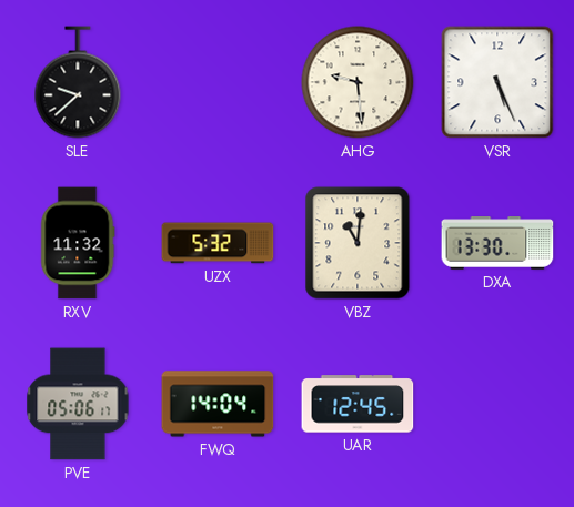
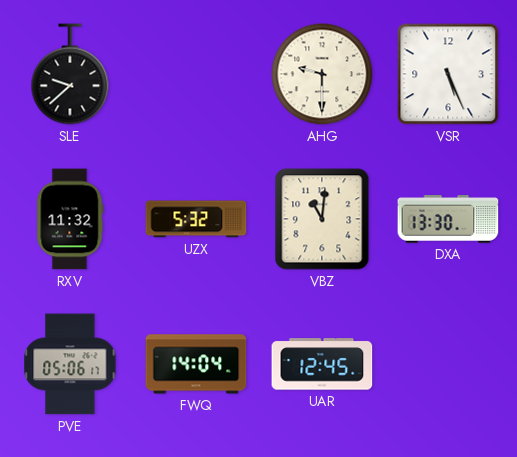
AHG: 9:29 -> 9:30
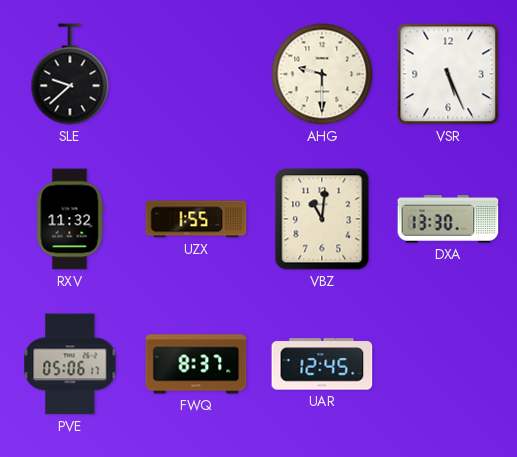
UZX: 5:32 -> 1:55
FWQ: 14:04 -> 8:37
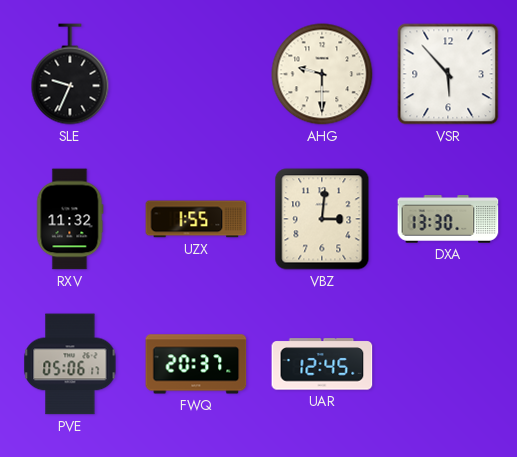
SLE: 9:38 -> 9:34
VSR: 5:26 -> 5:53
VBZ: 11:01 -> 3:01
FWQ: 8:37 -> 20:37
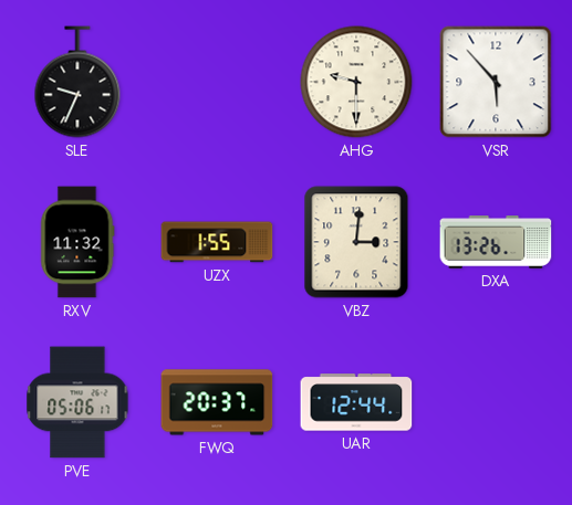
DXA: 13:30 -> 13:26
UAR: 12:45 -> 12:44
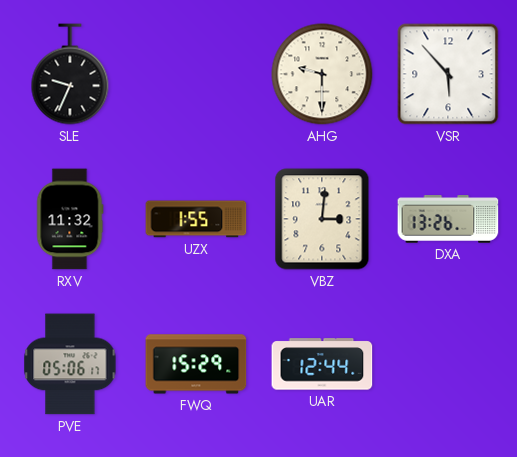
FWQ: 20:37 -> 15:29
